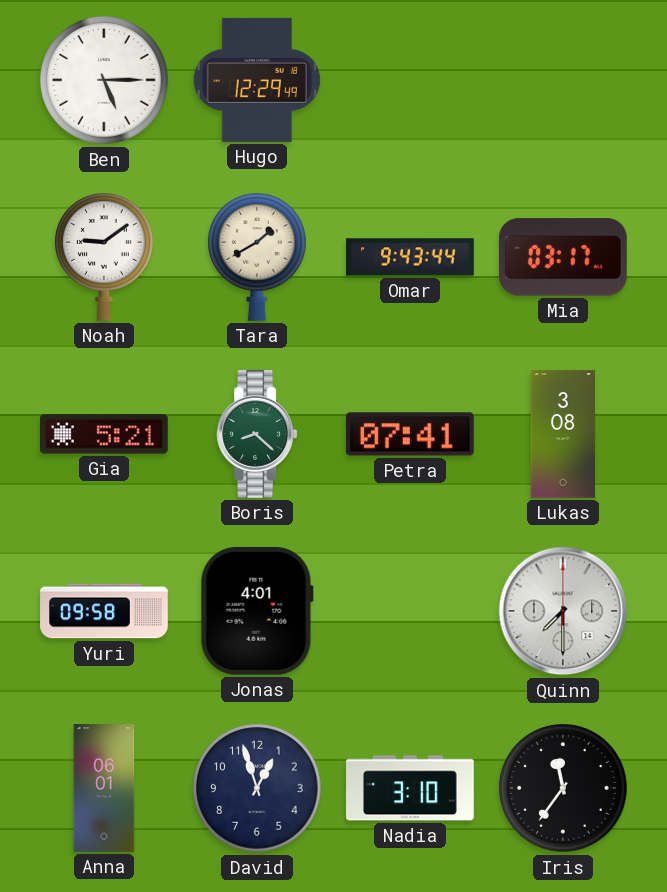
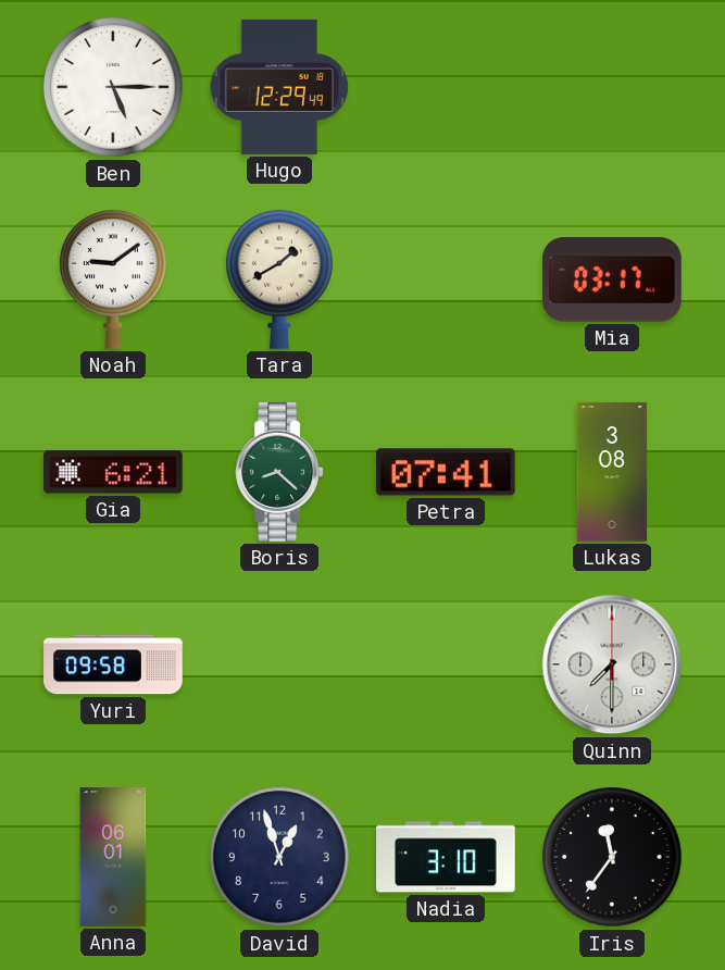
Omar: 9:43 -> none
Gia: 5:21 -> 6:21
Jonas: 4:01 -> none
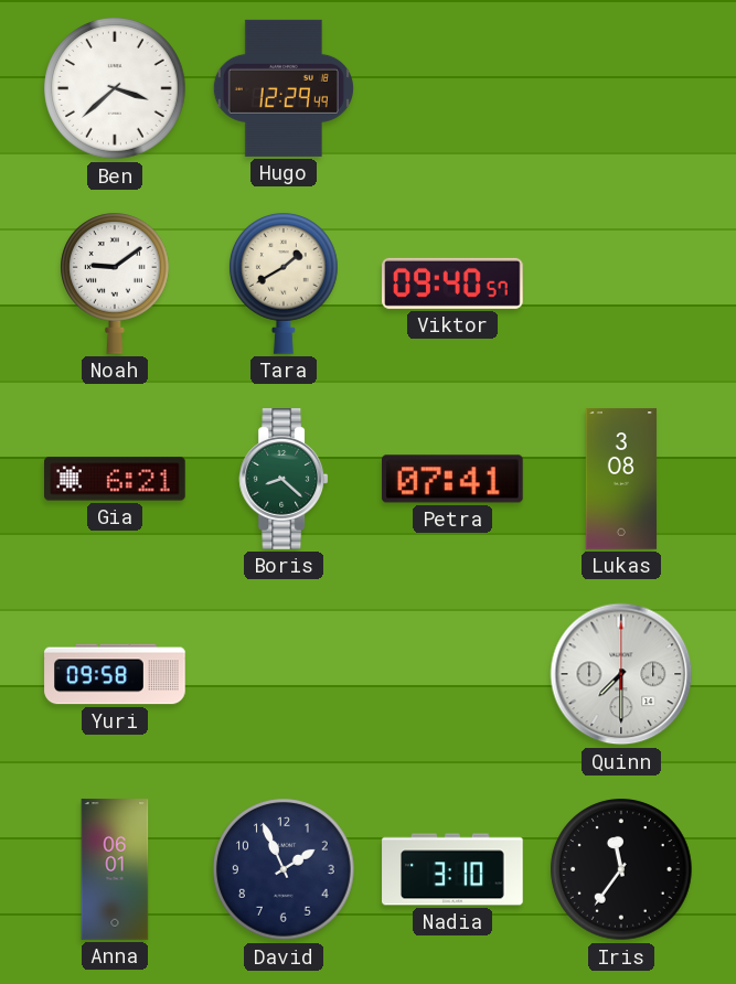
Ben: 5:15 -> 3:38
Viktor: none -> 09:40
Mia: 03:17 -> none
David: 12:57 -> 1:56
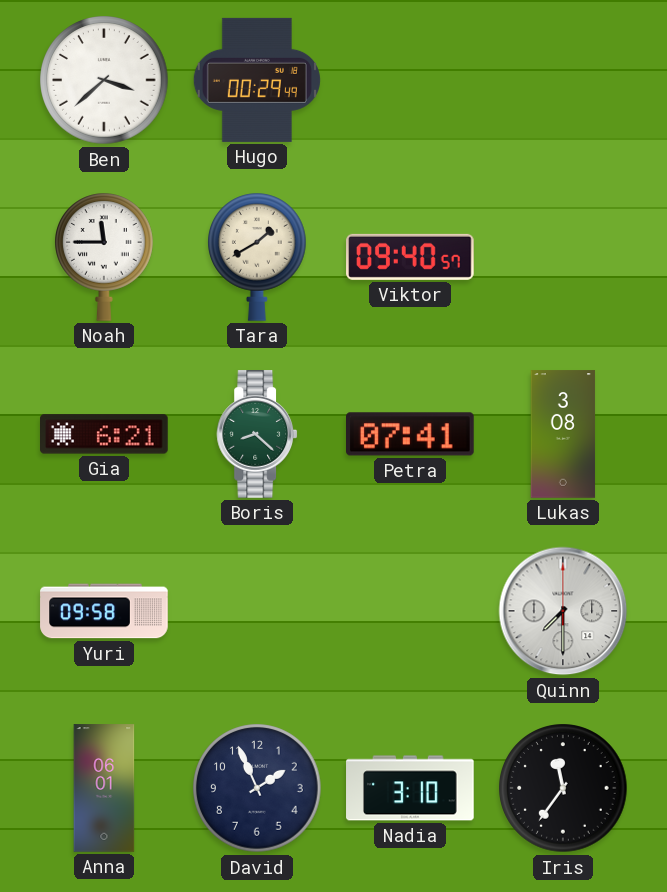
Hugo: 12:29 -> 00:29
Noah: 9:09 -> 11:45
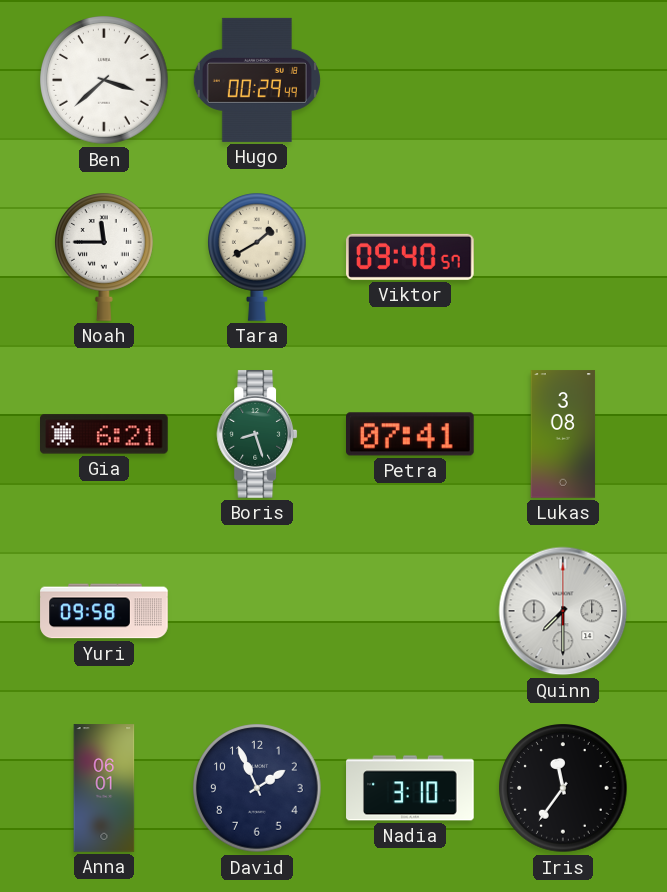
Boris: 8:22 -> 8:27
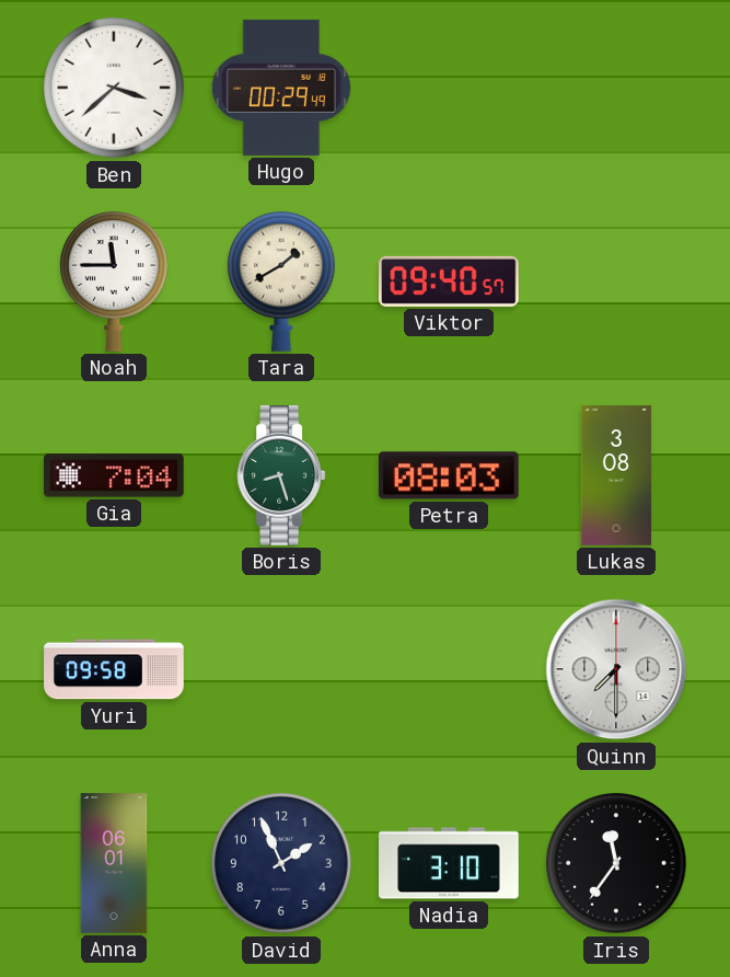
Gia: 6:21 -> 7:04
Petra: 07:41 -> 08:03
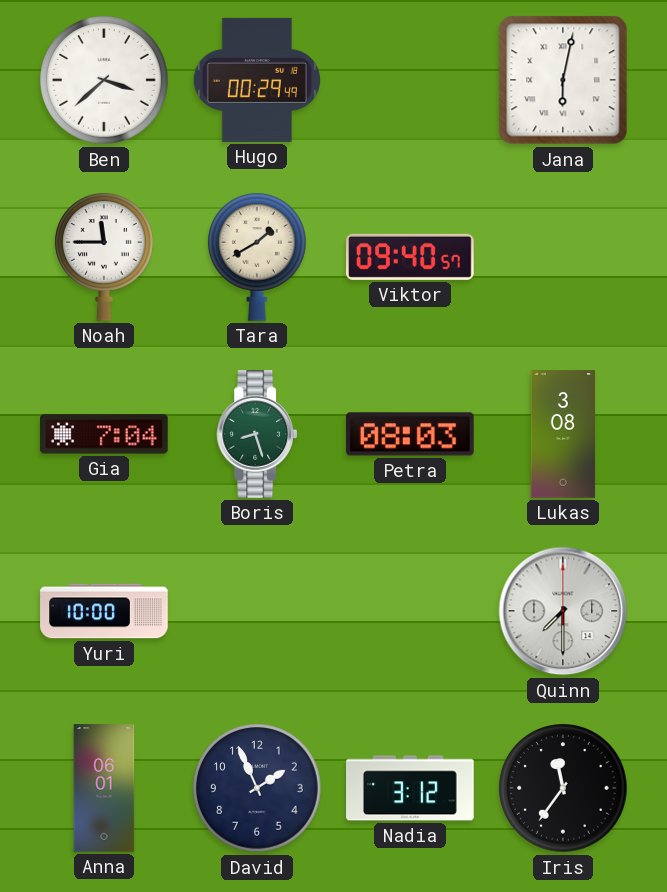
Jana: none -> 6:02
Yuri: 09:58 -> 10:00
Nadia: 3:10 -> 3:12
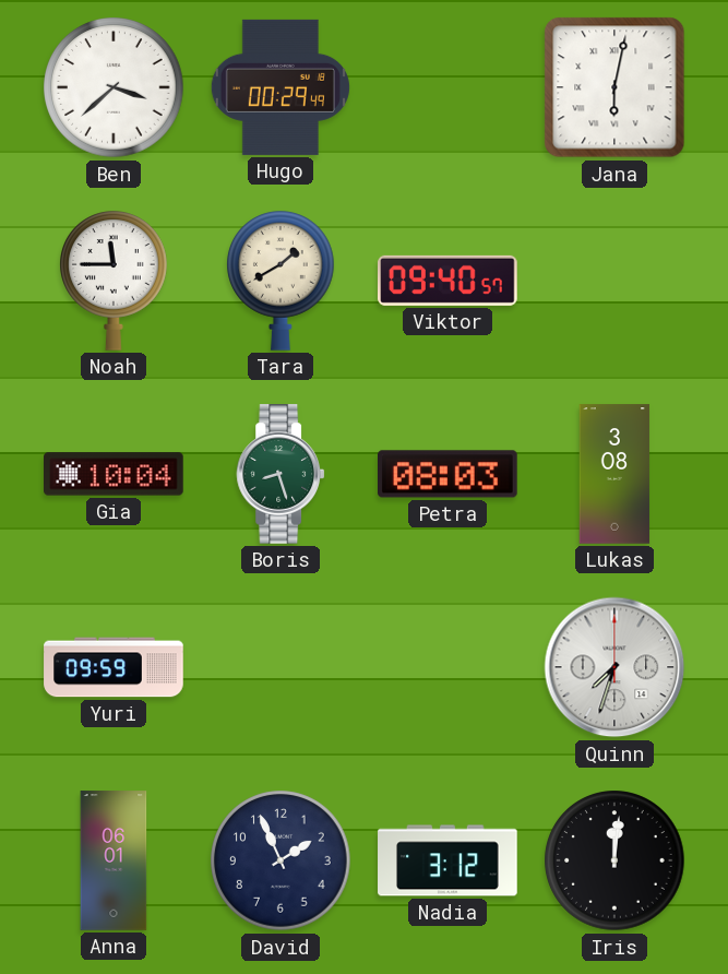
Gia: 7:04 -> 10:04
Yuri: 10:00 -> 09:59
Quinn: 7:30 -> 7:33
Iris: 11:36 -> 12:01
